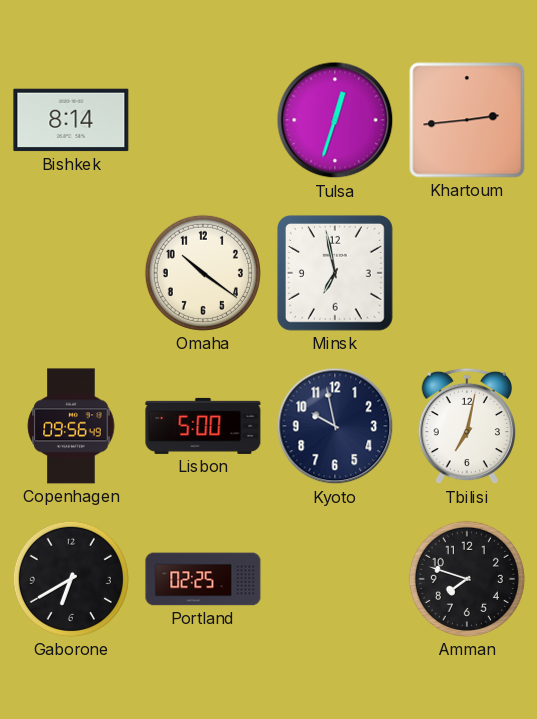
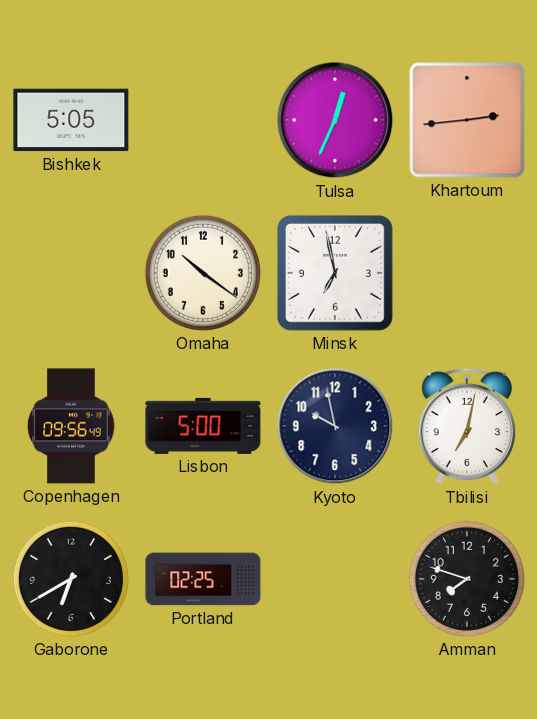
Bishkek: 8:14 -> 5:05
Tulsa: 12:33 -> 12:34
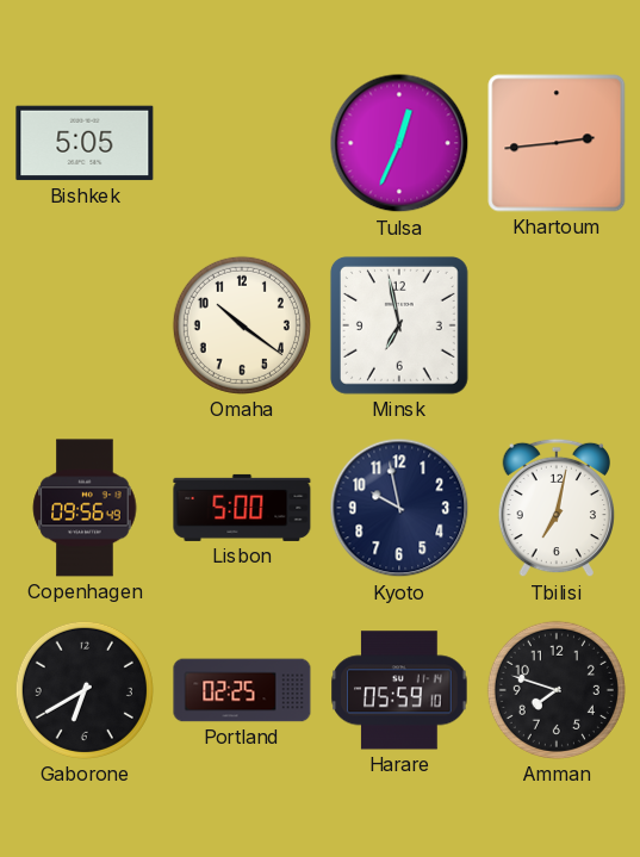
Harare: none -> 05:59
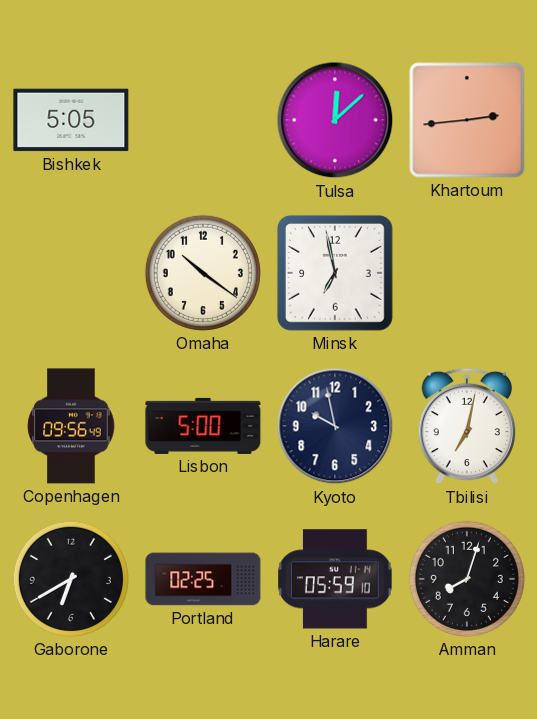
Tulsa: 12:34 -> 12:08
Amman: 7:48 -> 8:03
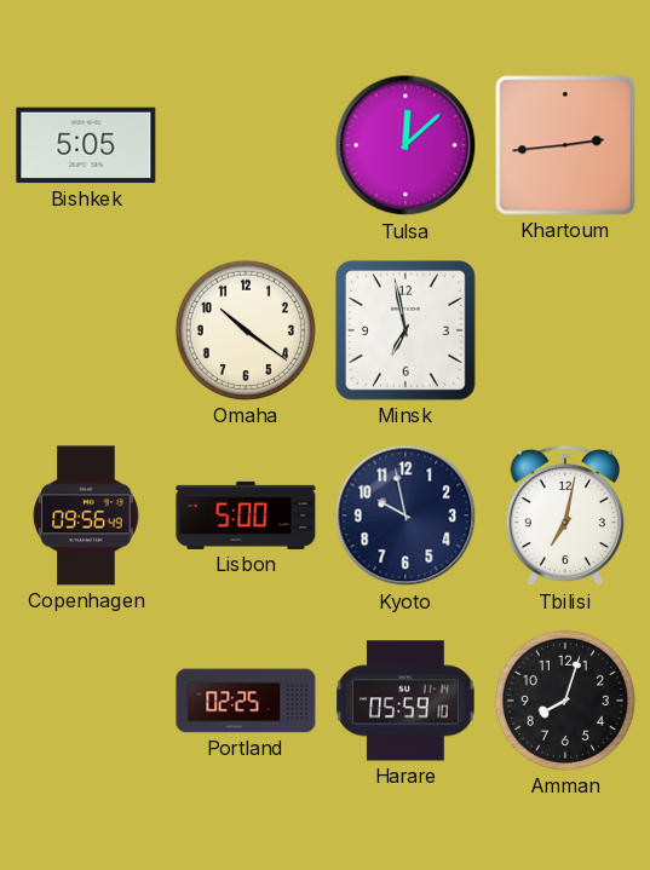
Gaborone: 6:40 -> none
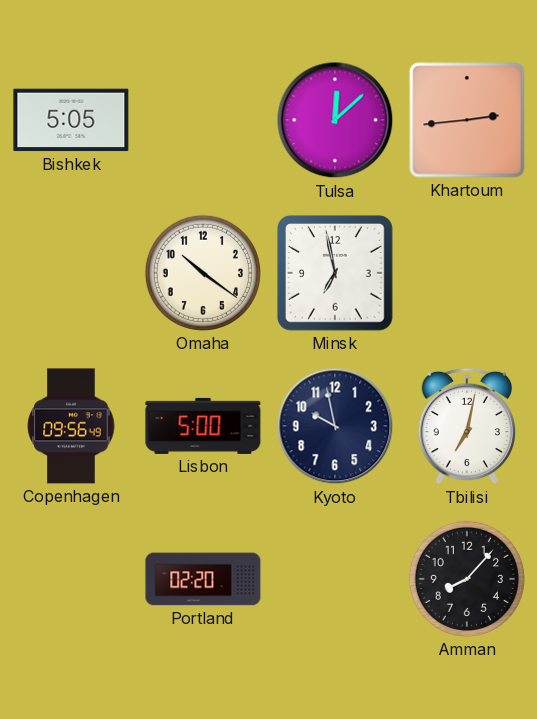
Portland: 02:25 -> 02:20
Harare: 05:59 -> none
Amman: 8:03 -> 8:07
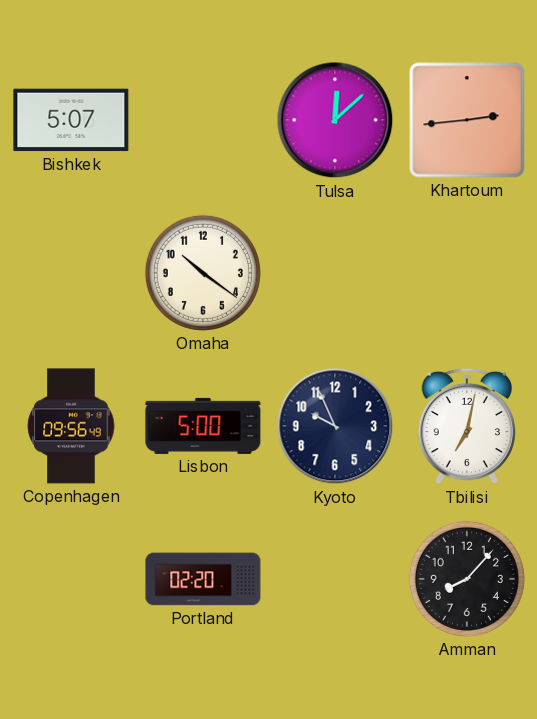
Bishkek: 5:05 -> 5:07
Minsk: 6:58 -> none
Kyoto: 9:58 -> 9:56
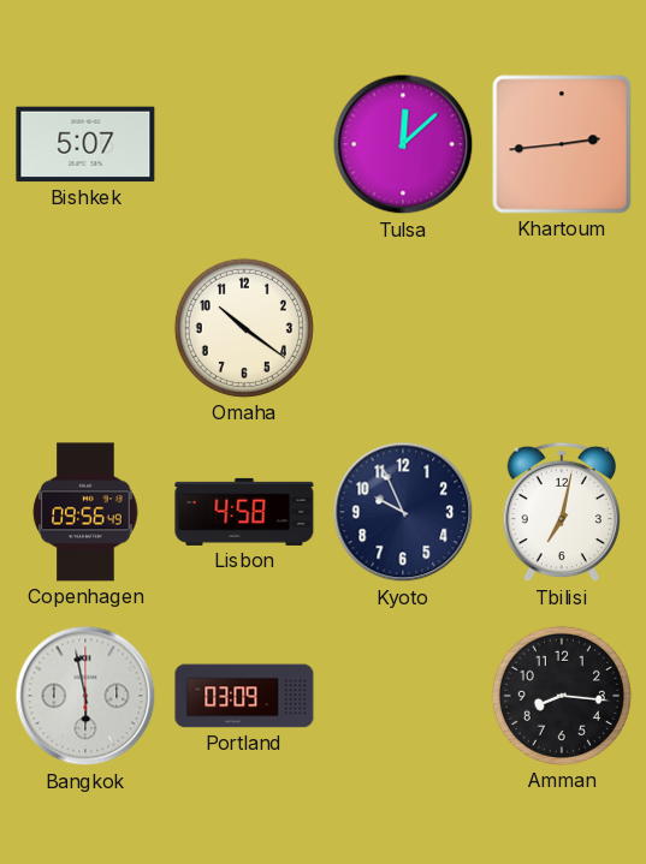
Lisbon: 5:00 -> 4:58
Bangkok: none -> 5:58
Portland: 02:20 -> 03:09
Amman: 8:07 -> 8:16
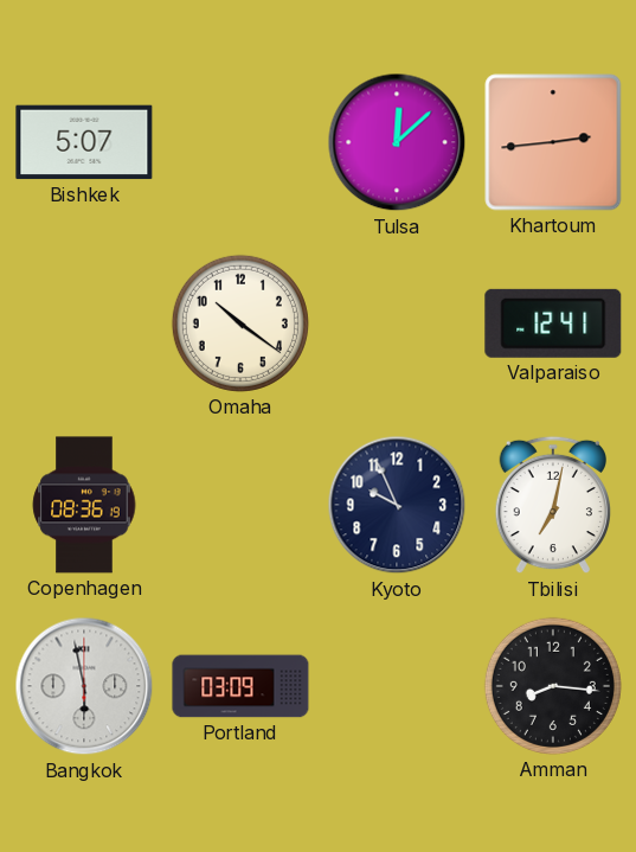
Valparaiso: none -> 12:41
Copenhagen: 09:56 -> 08:36
Lisbon: 4:58 -> none
